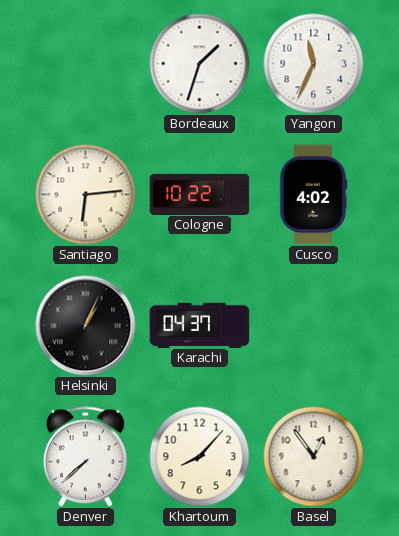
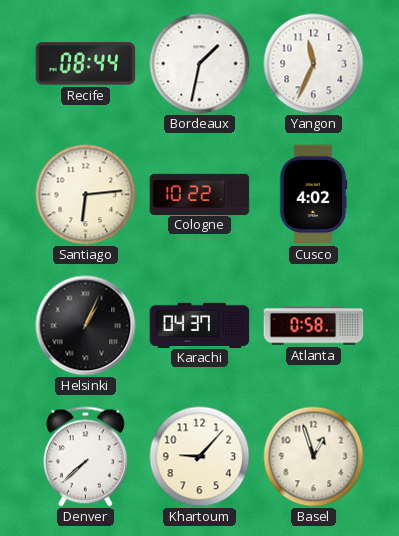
Recife: none -> 08:44
Bordeaux: 1:33 -> 1:32
Atlanta: none -> 0:58
Khartoum: 8:07 -> 9:07
Basel: 12:54 -> 12:57
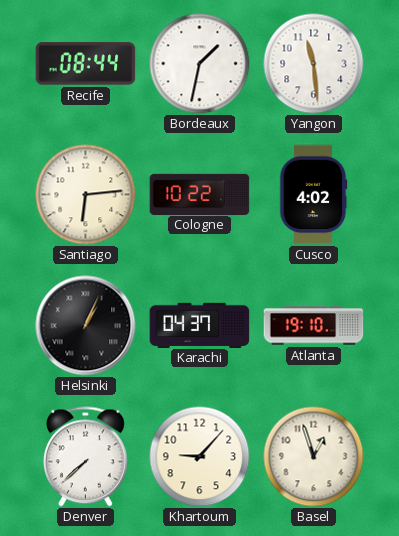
Yangon: 11:34 -> 11:29
Atlanta: 0:58 -> 19:10
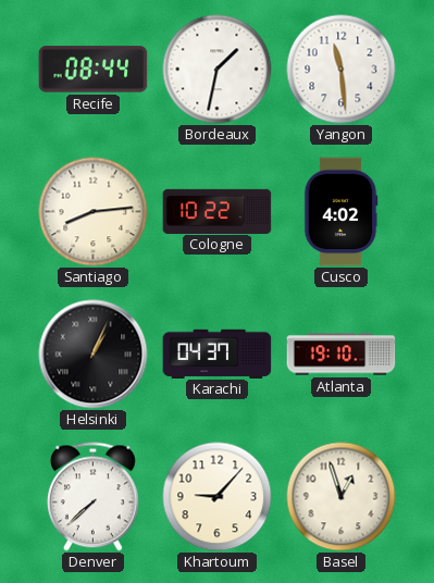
Santiago: 6:14 -> 8:14
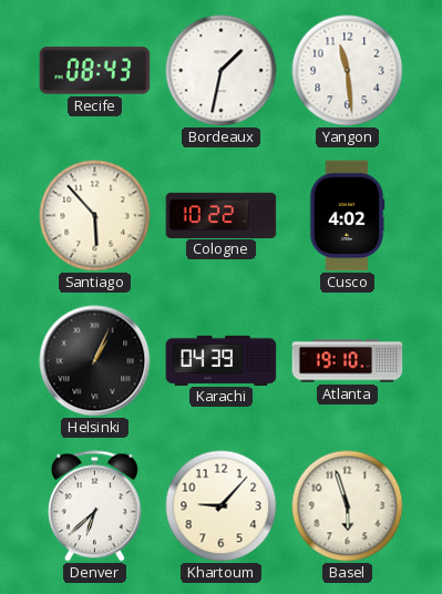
Recife: 08:44 -> 08:43
Santiago: 8:14 -> 5:53
Karachi: 04:37 -> 04:39
Denver: 7:38 -> 6:38
Basel: 12:57 -> 5:57
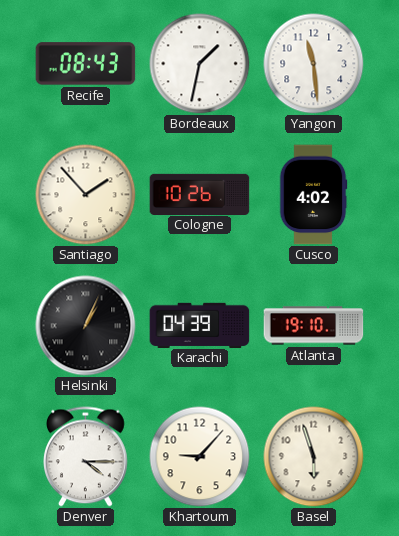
Santiago: 5:53 -> 1:53
Cologne: 10:22 -> 10:26
Denver: 6:38 -> 4:15
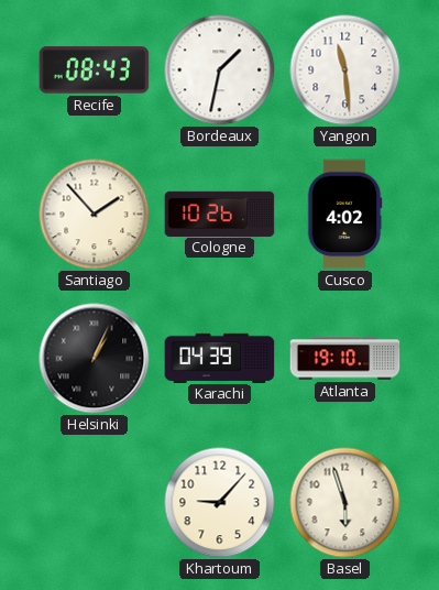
Denver: 4:15 -> none
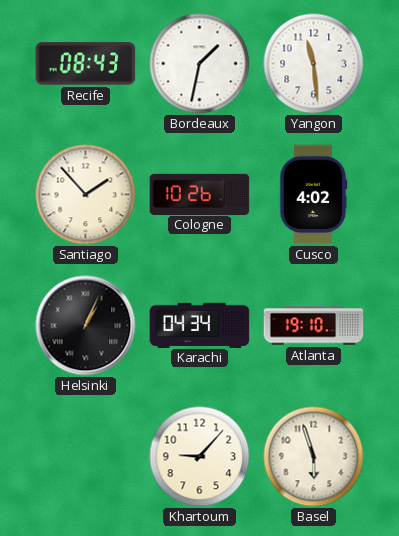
Karachi: 04:39 -> 04:34
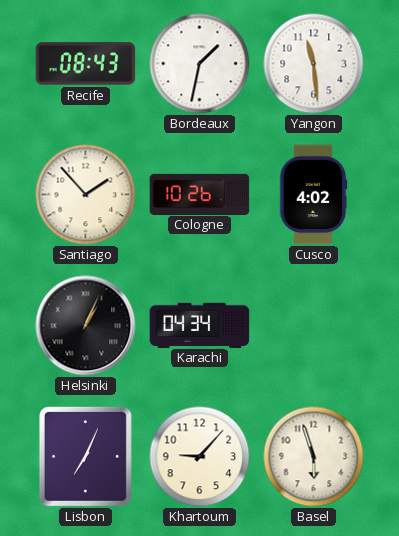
Atlanta: 19:10 -> none
Lisbon: none -> 7:04
